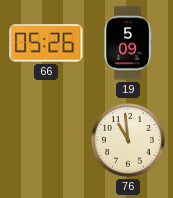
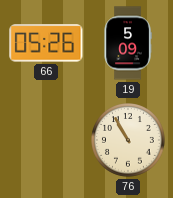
76: 10:59 -> 10:55
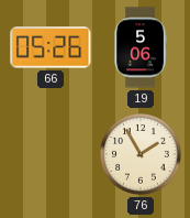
19: 5:09 -> 5:06
76: 10:55 -> 1:55
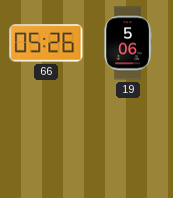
76: 1:55 -> none
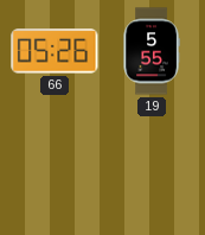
19: 5:06 -> 5:55
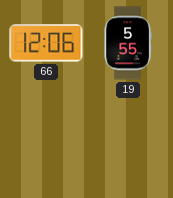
66: 05:26 -> 12:06
